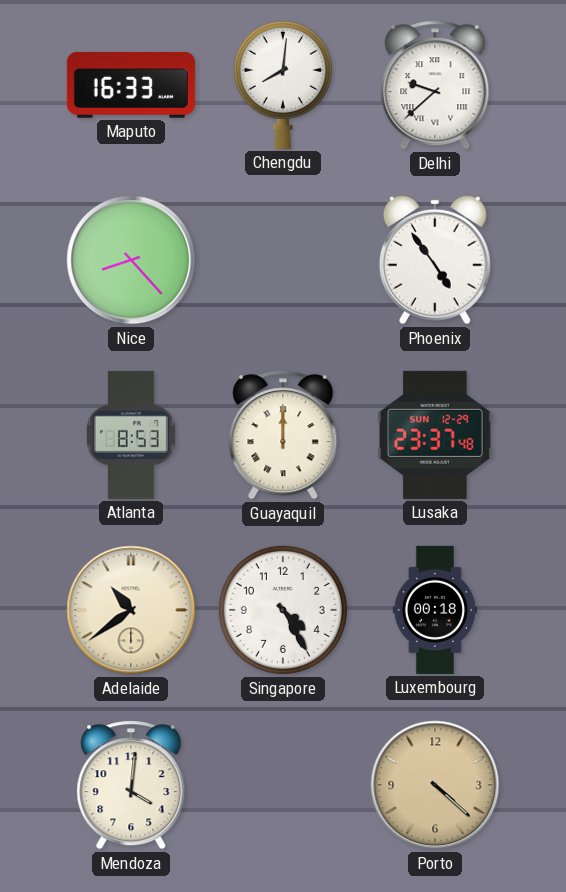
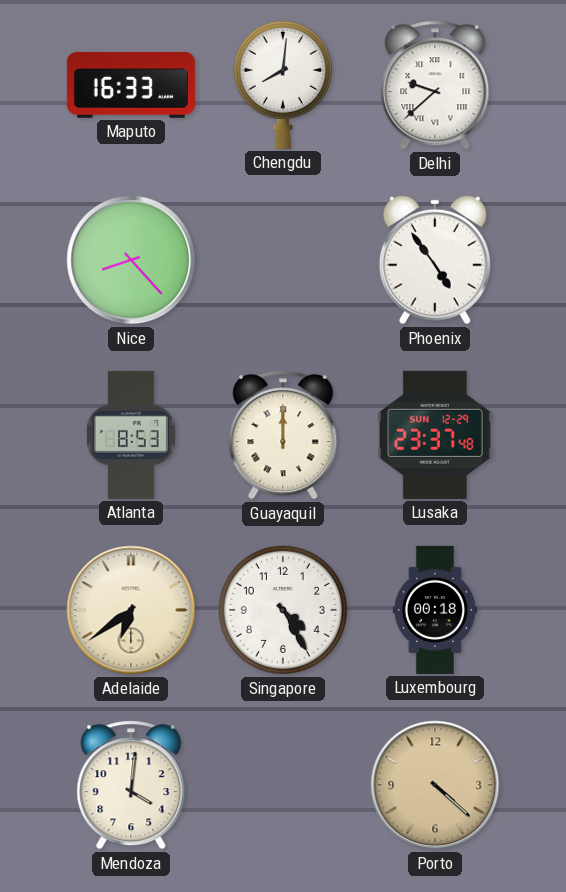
Adelaide: 10:39 -> 6:39
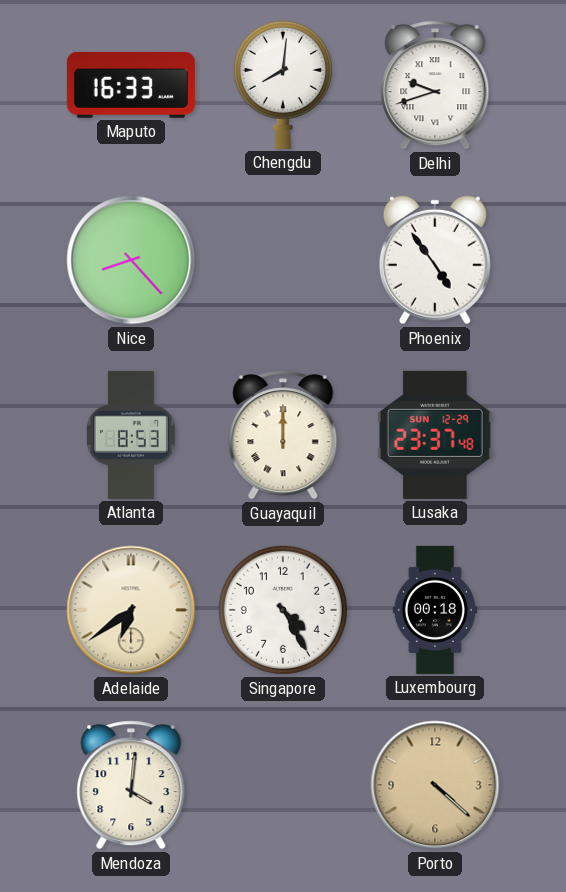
Delhi: 9:38 -> 9:42
